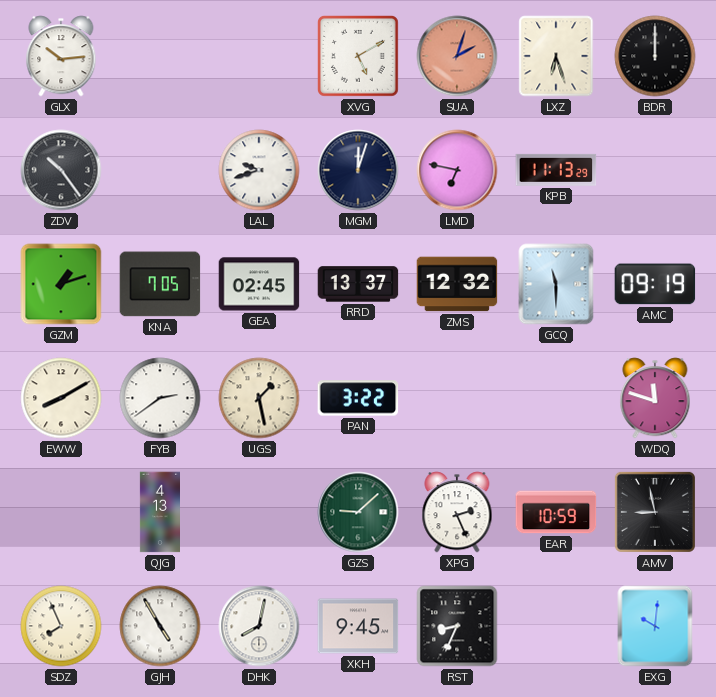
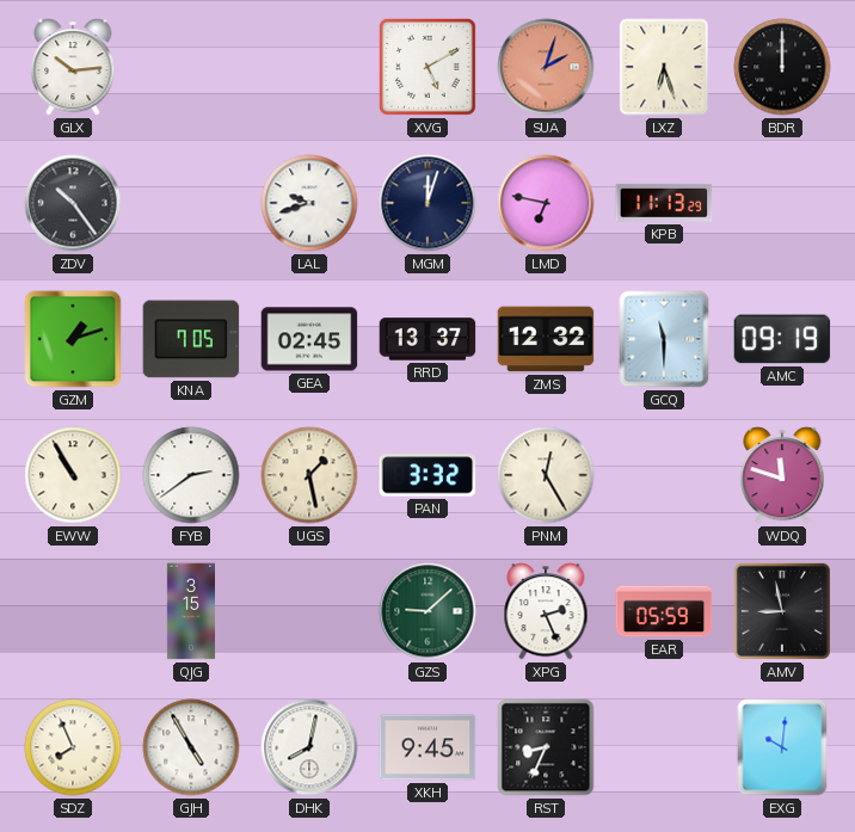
EWW: 8:10 -> 10:55
PAN: 3:22 -> 3:32
PNM: none -> 12:25
QJG: 4:13 -> 3:15
EAR: 10:59 -> 05:59
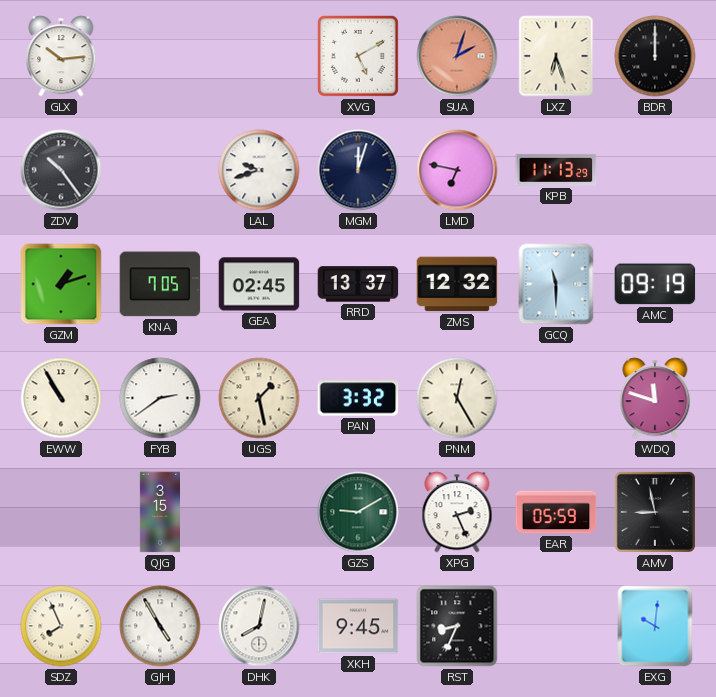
GZS: 9:08 -> 9:10
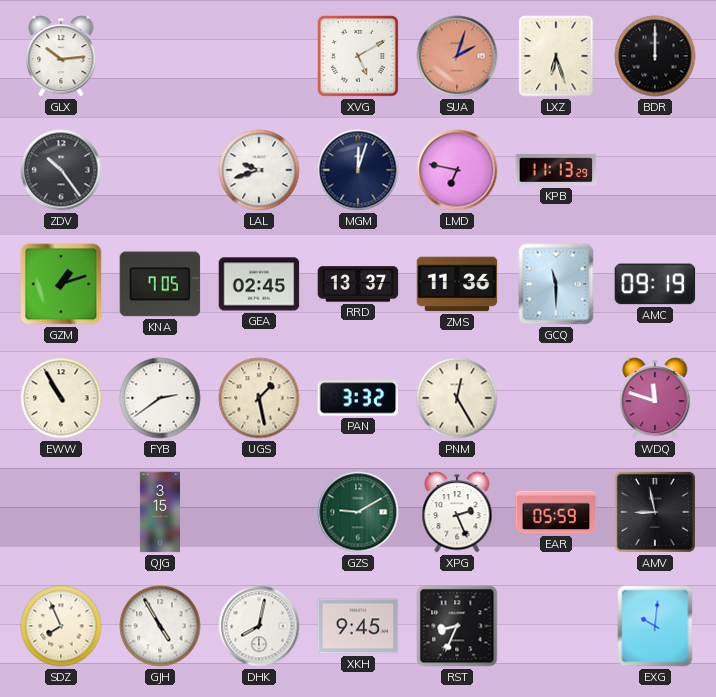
ZMS: 12:32 -> 11:36
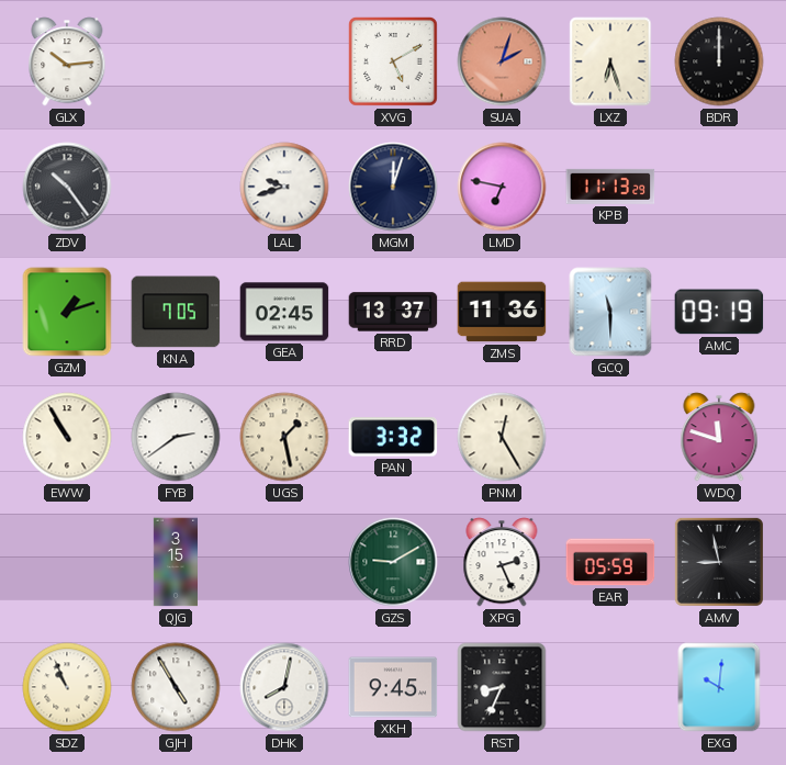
SDZ: 7:56 -> 10:56
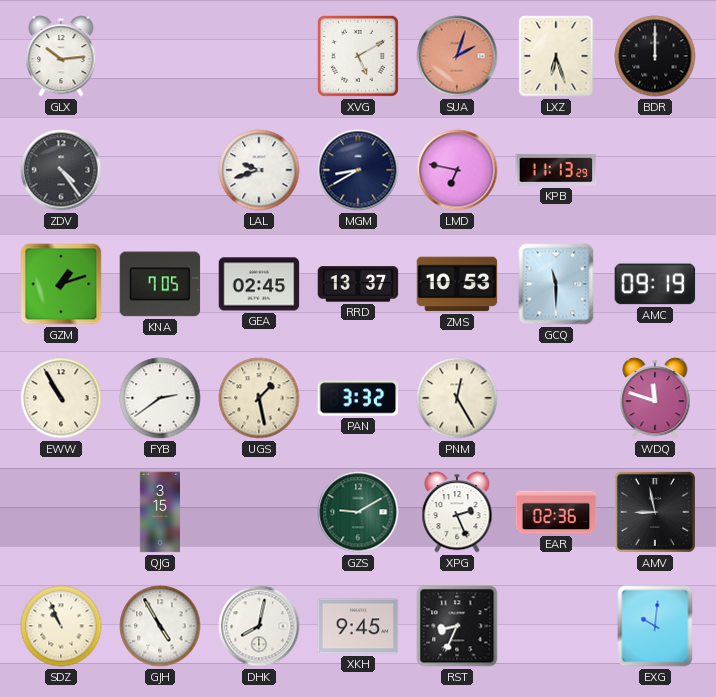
ZDV: 10:24 -> 4:24
MGM: 12:03 -> 8:40
ZMS: 11:36 -> 10:53
EAR: 05:59 -> 02:36
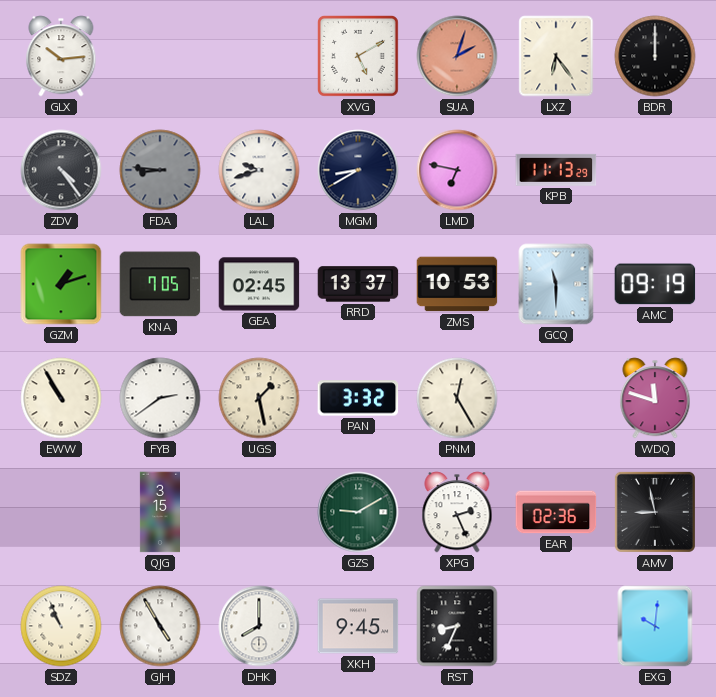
LXZ: 6:27 -> 6:24
FDA: none -> 8:46
DHK: 8:02 -> 8:00
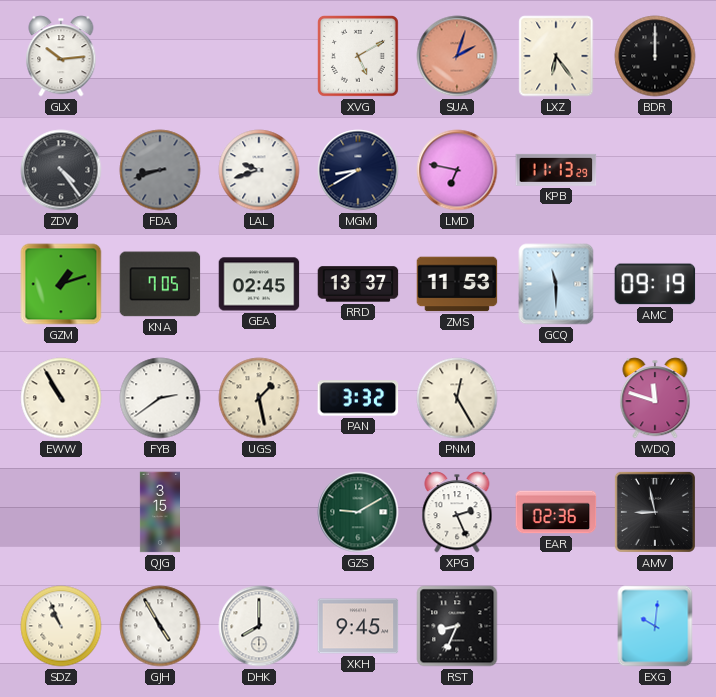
FDA: 8:46 -> 8:42
ZMS: 10:53 -> 11:53
